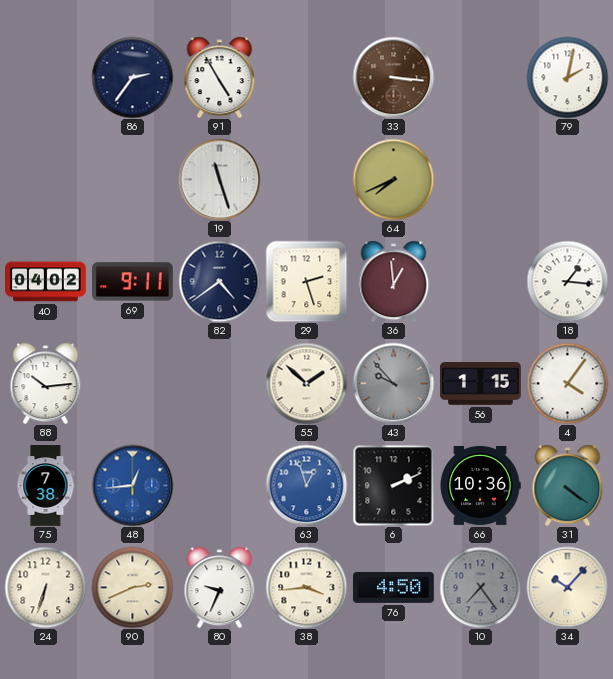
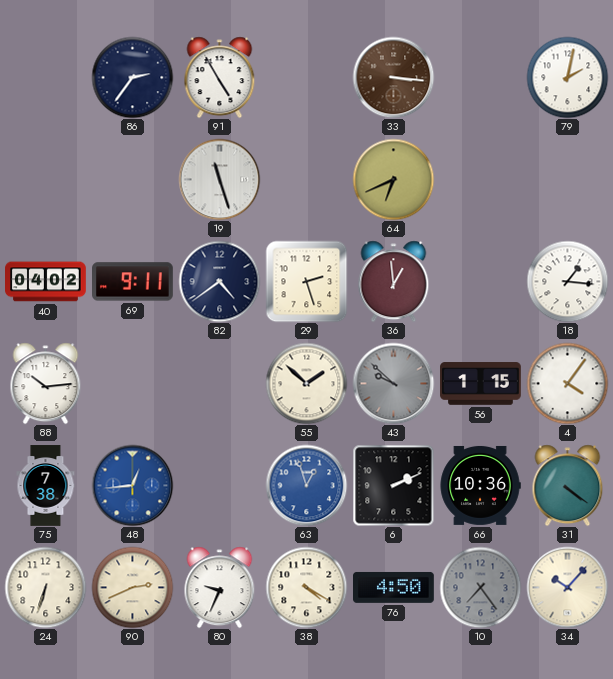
64: 7:41 -> 6:41
43: 9:53 -> 9:52
38: 3:44 -> 4:20
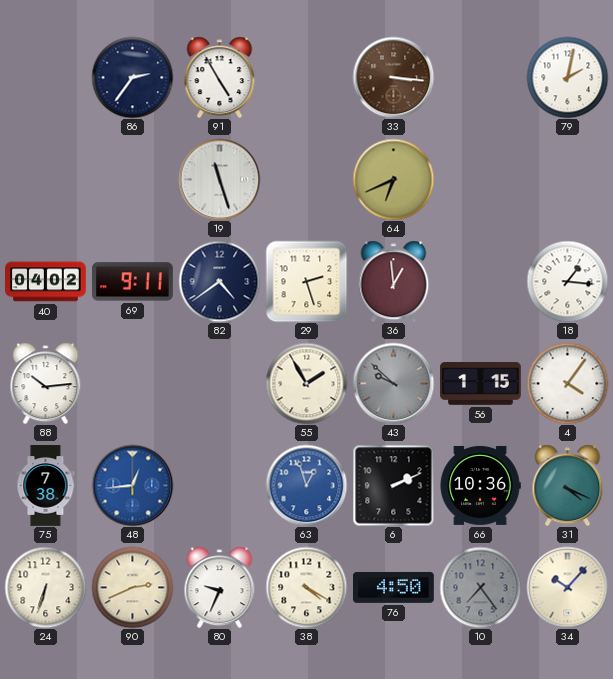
55: 1:52 -> 1:55
31: 4:21 -> 4:19
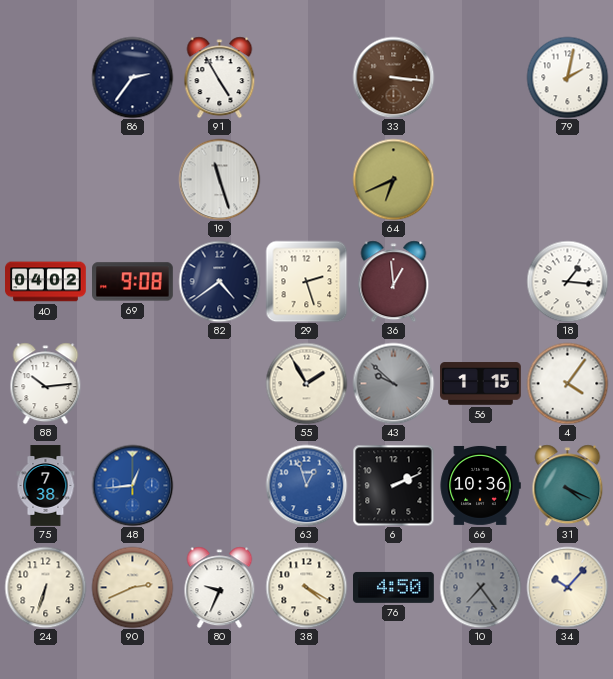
69: 9:11 -> 9:08
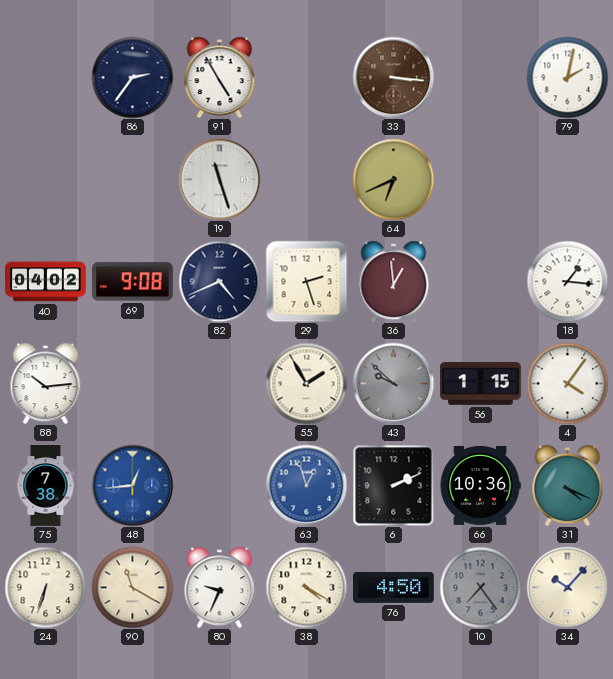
82: 4:39 -> 4:41
90: 2:41 -> 11:20
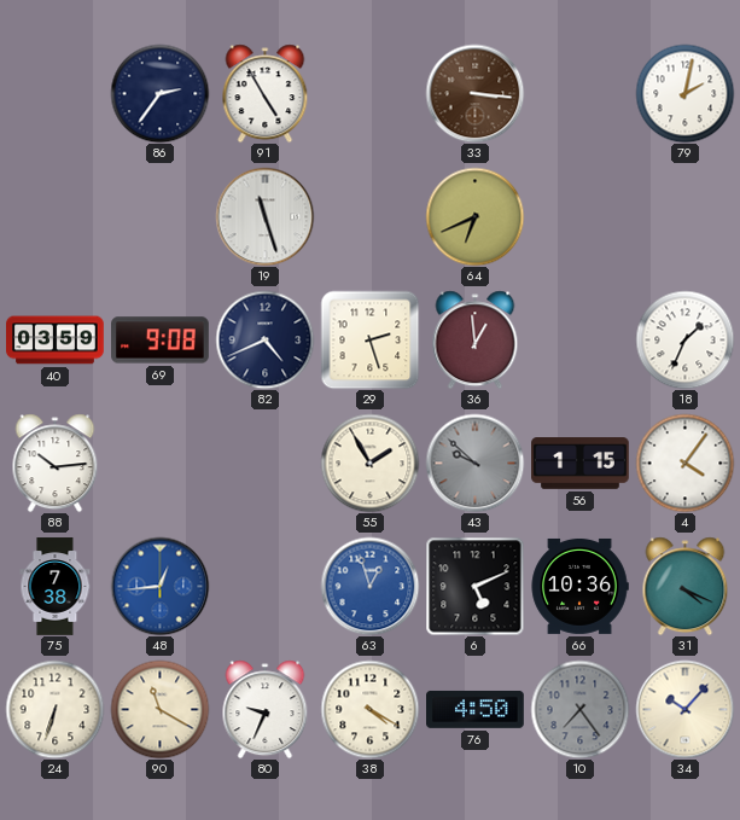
40: 04:02 -> 03:59
18: 1:16 -> 1:34
6: 2:11 -> 5:11
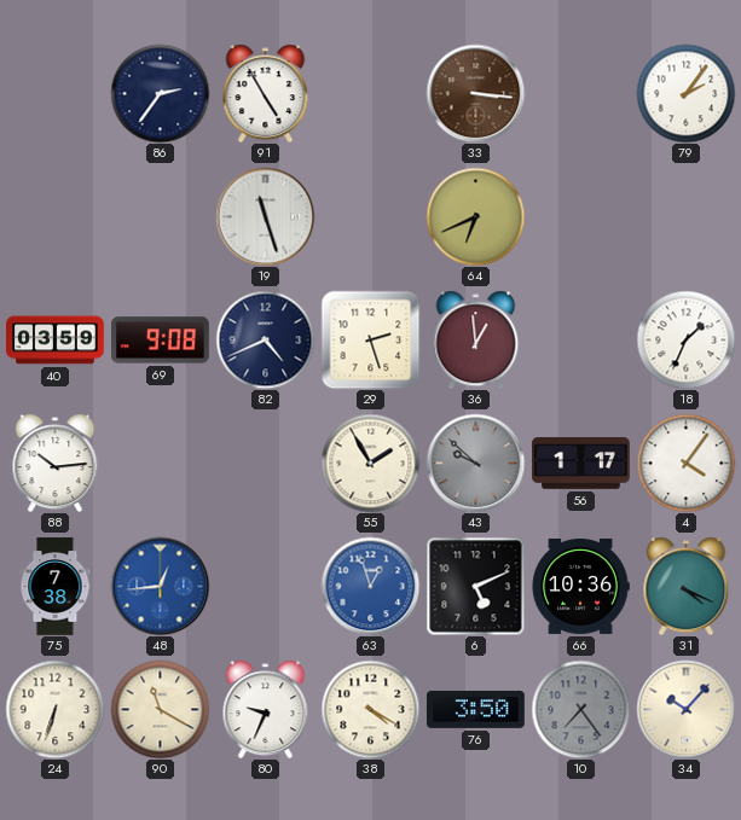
79: 2:02 -> 2:06
56: 1:15 -> 1:17
76: 4:50 -> 3:50
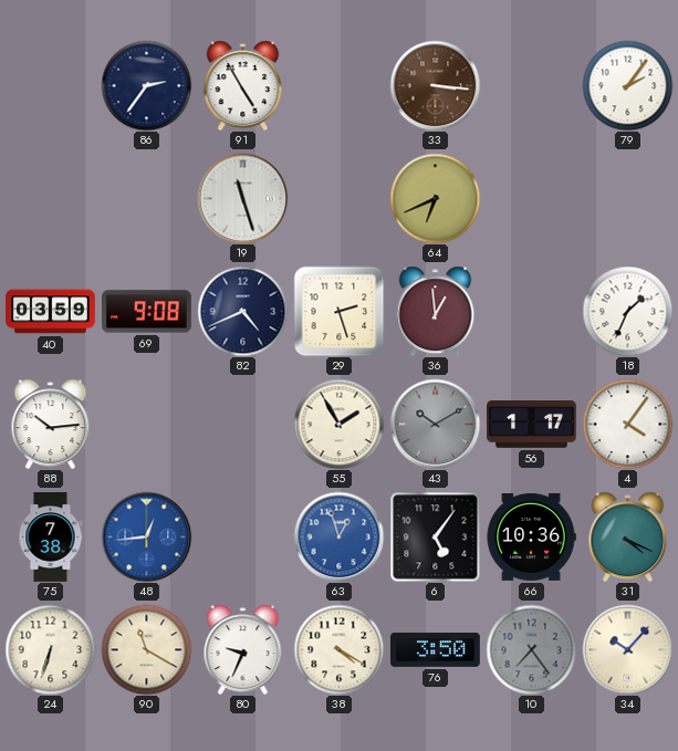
43: 9:52 -> 10:10
6: 5:11 -> 5:06
